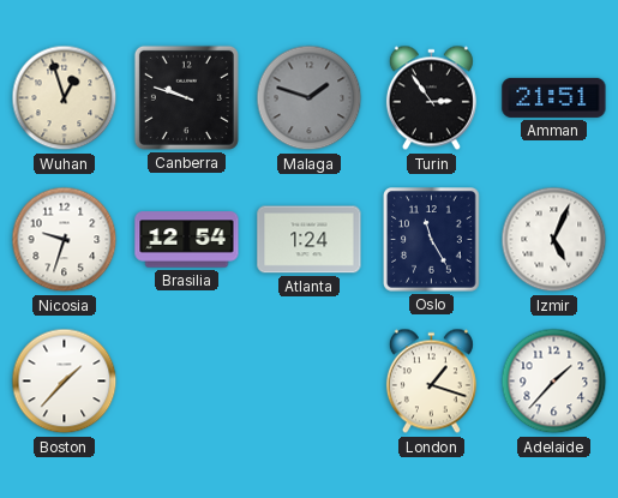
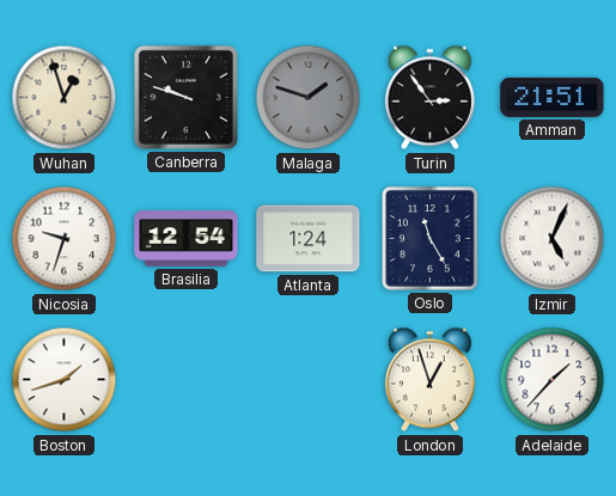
Boston: 1:37 -> 1:42
London: 1:18 -> 12:57
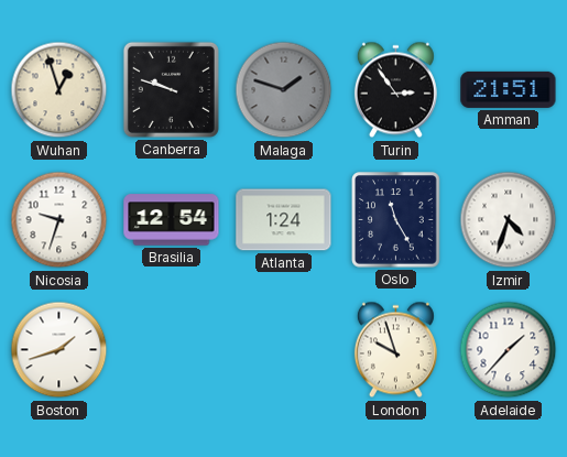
Izmir: 5:04 -> 4:33
London: 12:57 -> 9:57
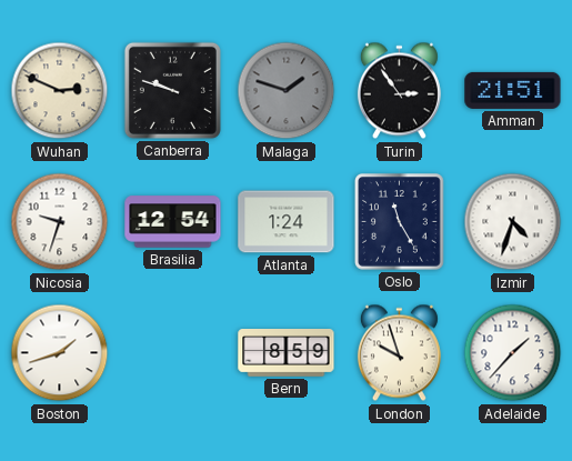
Wuhan: 12:57 -> 2:49
Bern: none -> 8:59
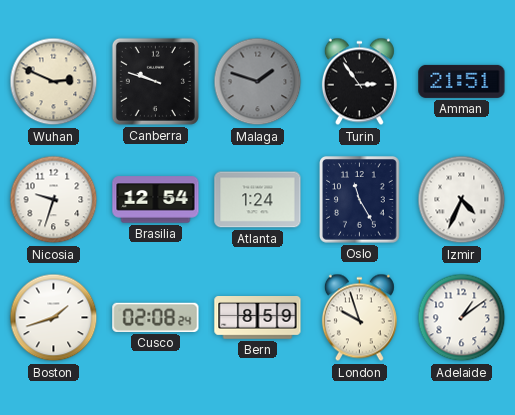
Izmir: 4:33 -> 4:34
Cusco: none -> 02:08
Adelaide: 1:37 -> 1:09
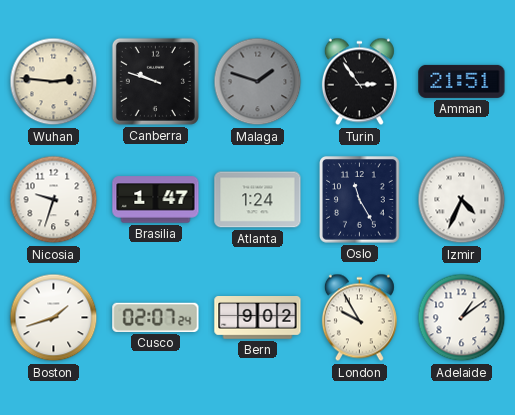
Wuhan: 2:49 -> 2:46
Brasilia: 12:54 -> 1:47
Cusco: 02:08 -> 02:07
Bern: 8:59 -> 9:02
London: 9:57 -> 9:55
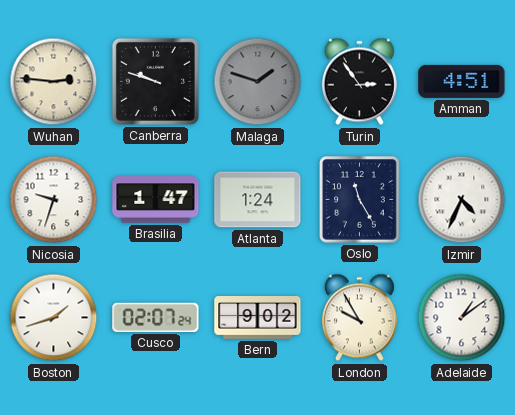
Amman: 21:51 -> 4:51
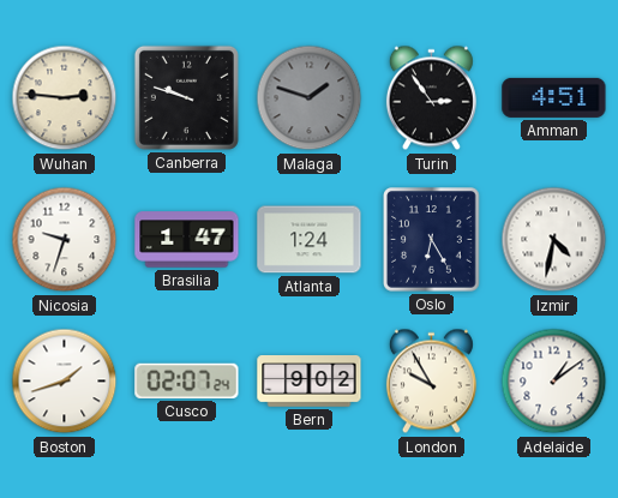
Oslo: 11:25 -> 6:25
Izmir: 4:34 -> 4:32
